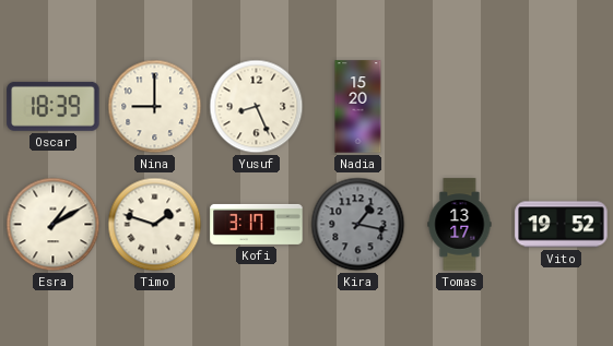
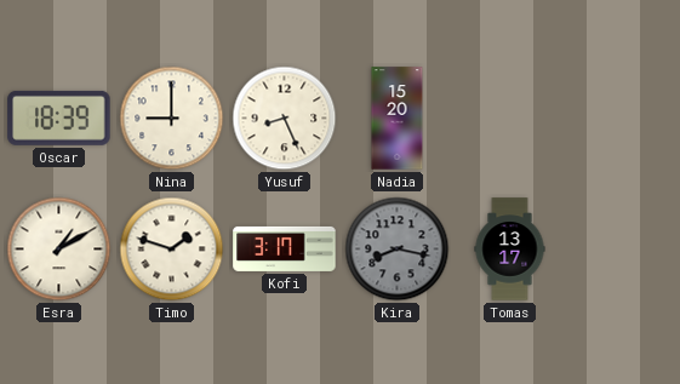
Kira: 1:17 -> 8:17
Vito: 19:52 -> none
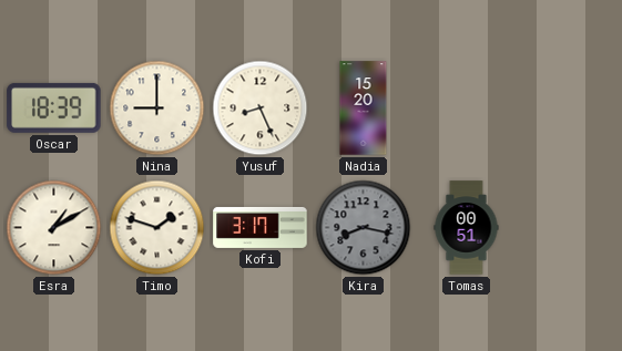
Tomas: 13:17 -> 00:51
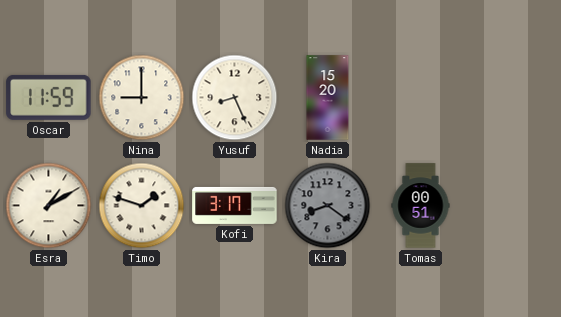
Oscar: 18:39 -> 11:59
Kira: 8:17 -> 8:21
